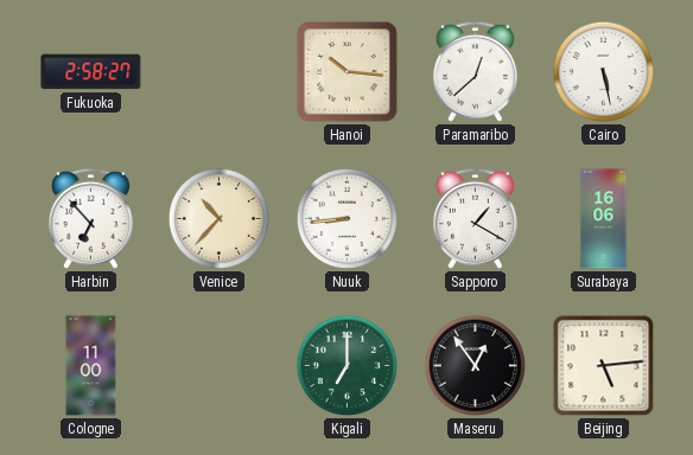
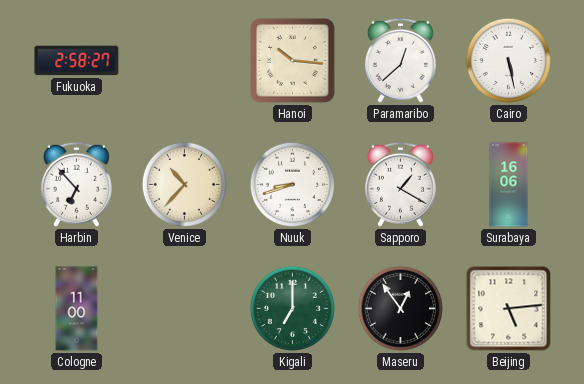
Nuuk: 8:44 -> 8:42
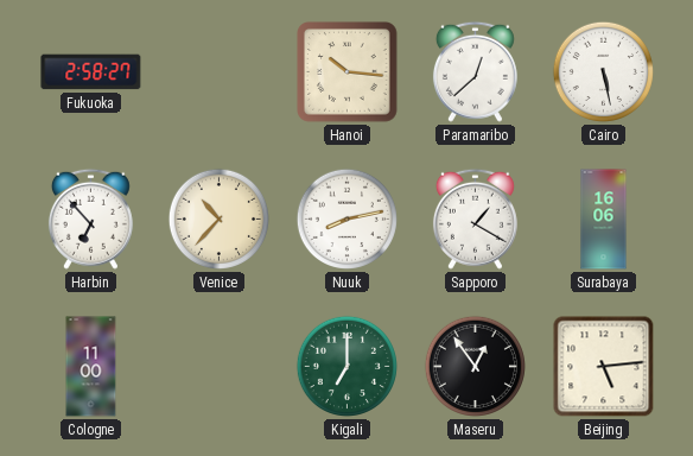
Nuuk: 8:42 -> 8:13
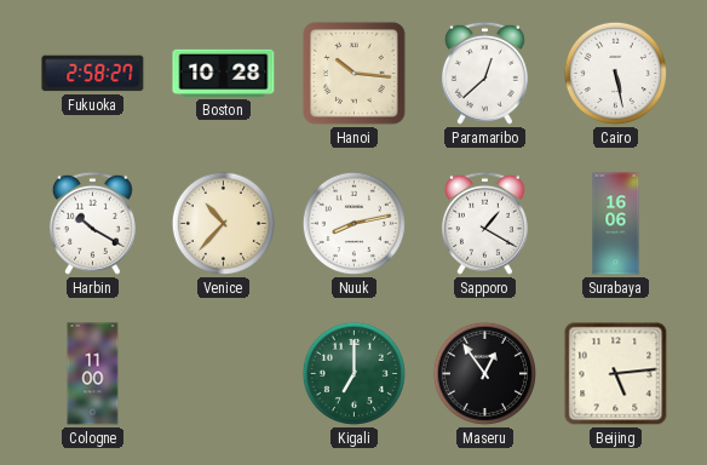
Boston: none -> 10:28
Harbin: 6:53 -> 10:20
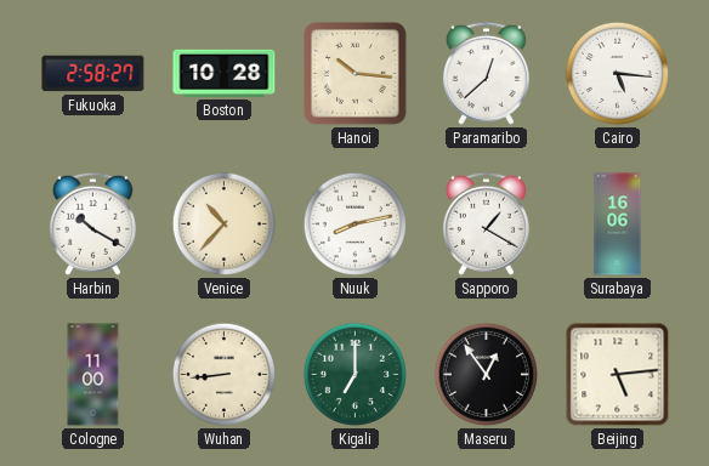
Cairo: 5:28 -> 5:16
Wuhan: none -> 8:44
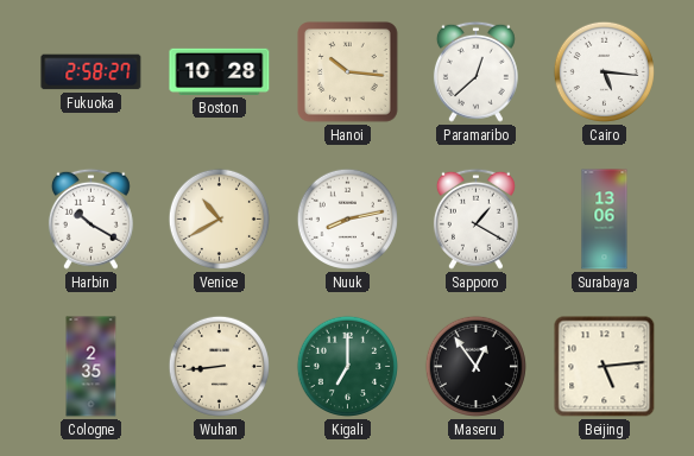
Venice: 10:37 -> 10:40
Surabaya: 16:06 -> 13:06
Cologne: 11:00 -> 2:35
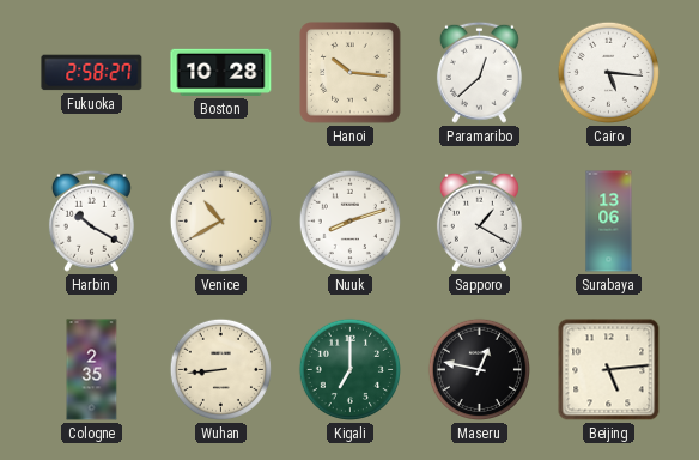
Nuuk: 8:13 -> 8:12
Maseru: 12:54 -> 12:47
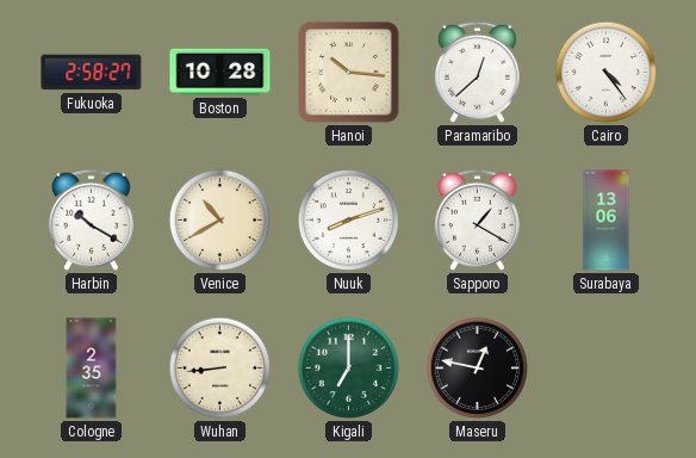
Cairo: 5:16 -> 4:24
Beijing: 5:14 -> none
